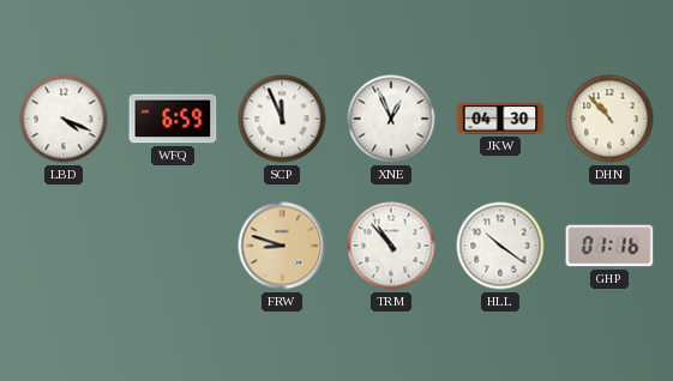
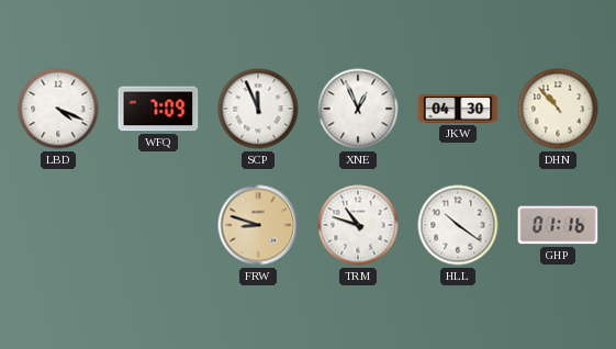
WFQ: 6:59 -> 7:09
TRM: 10:53 -> 10:48
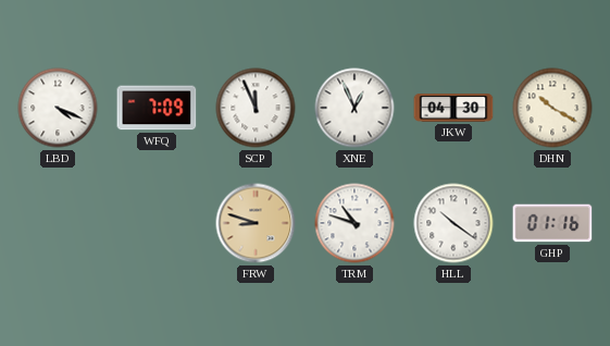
DHN: 10:53 -> 10:20
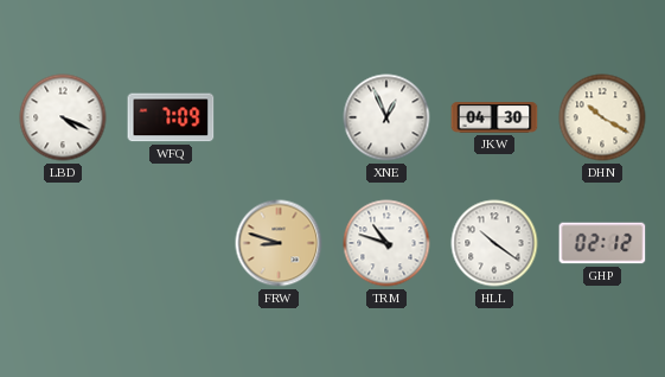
SCP: 11:56 -> none
GHP: 01:16 -> 02:12
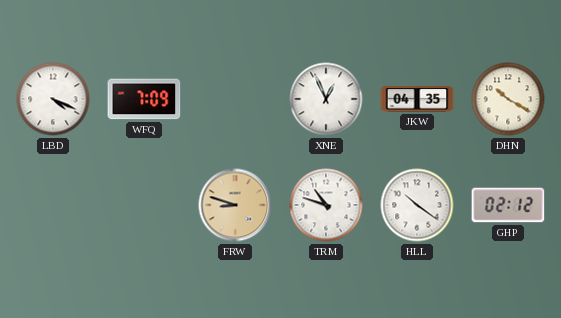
JKW: 04:30 -> 04:35
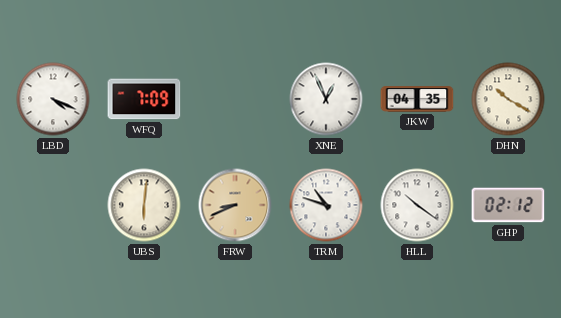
UBS: none -> 6:01
FRW: 8:48 -> 8:41
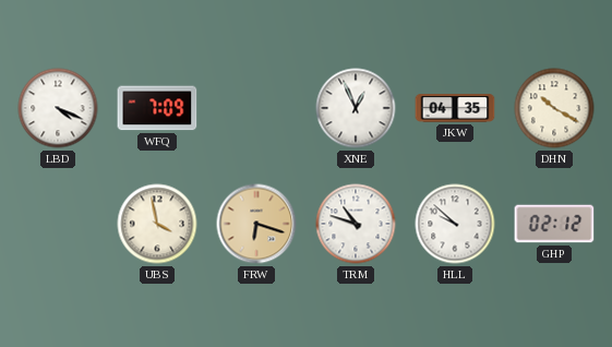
UBS: 6:01 -> 3:58
FRW: 8:41 -> 6:18
HLL: 10:21 -> 9:52
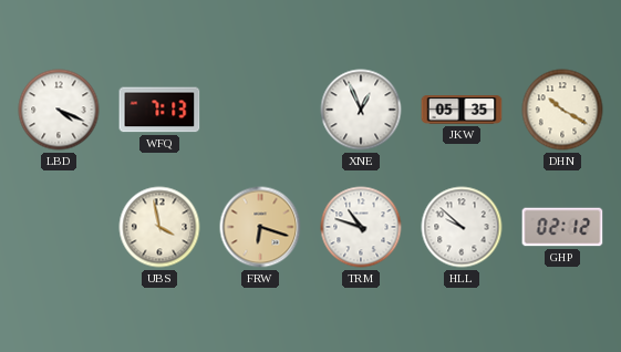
WFQ: 7:09 -> 7:13
JKW: 04:35 -> 05:35
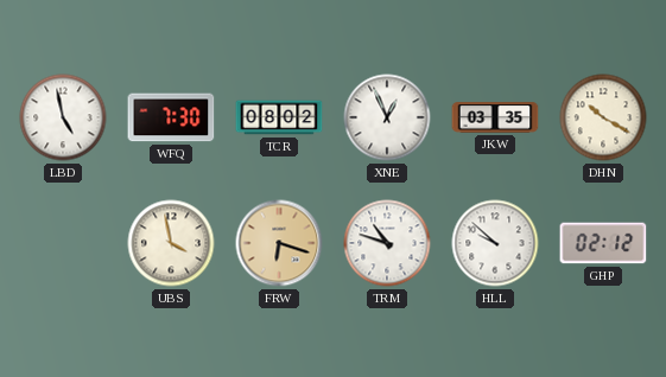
LBD: 4:19 -> 4:58
WFQ: 7:13 -> 7:30
TCR: none -> 08:02
JKW: 05:35 -> 03:35
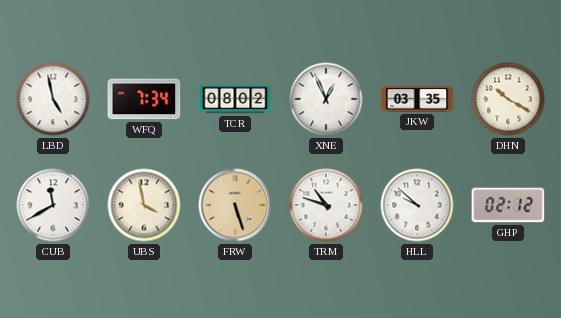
WFQ: 7:30 -> 7:34
CUB: none -> 11:40
FRW: 6:18 -> 5:27
